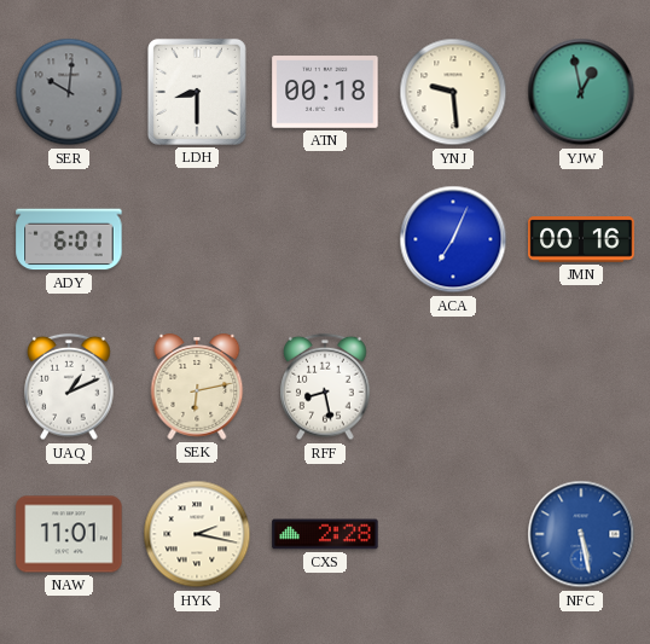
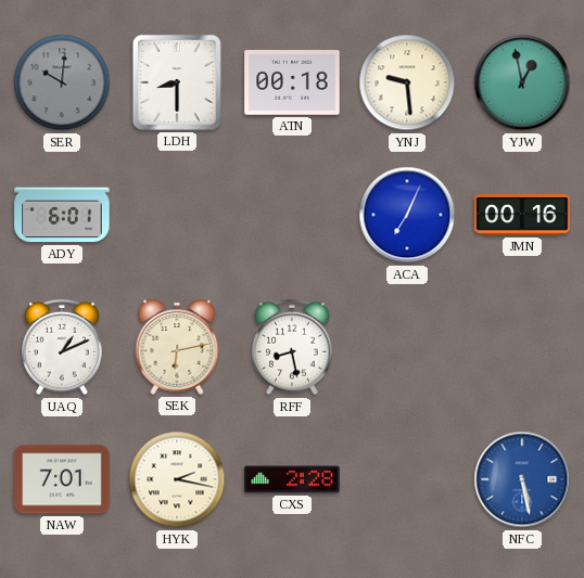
NAW: 11:01 -> 7:01
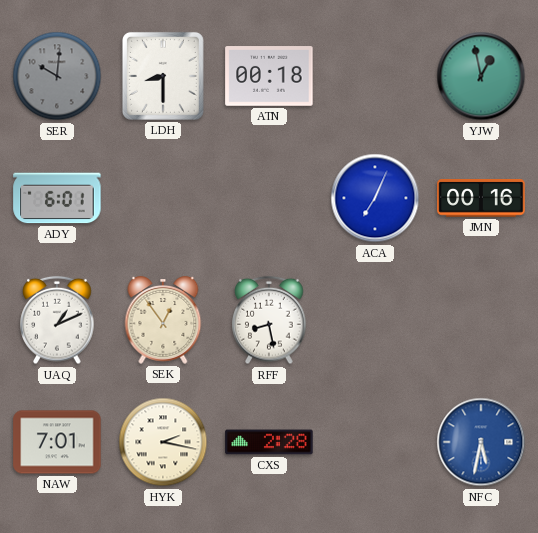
YNJ: 9:29 -> none
SEK: 6:13 -> 12:54
NFC: 5:28 -> 5:32
